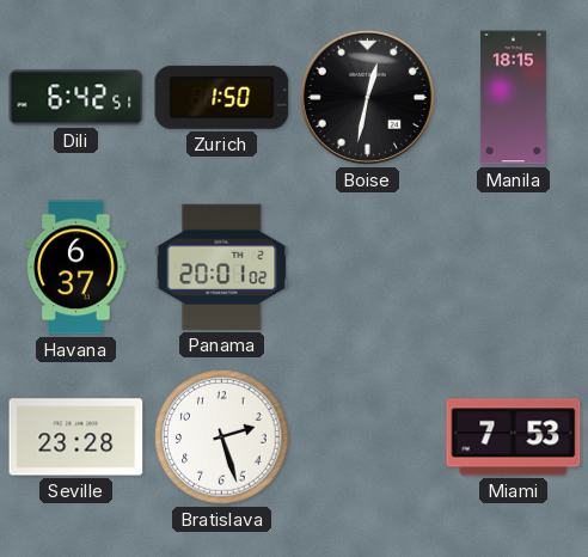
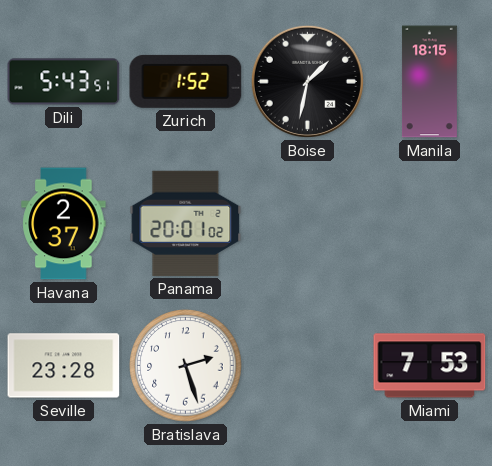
Dili: 6:42 -> 5:43
Zurich: 1:50 -> 1:52
Boise: 12:32 -> 1:32
Havana: 6:37 -> 2:37
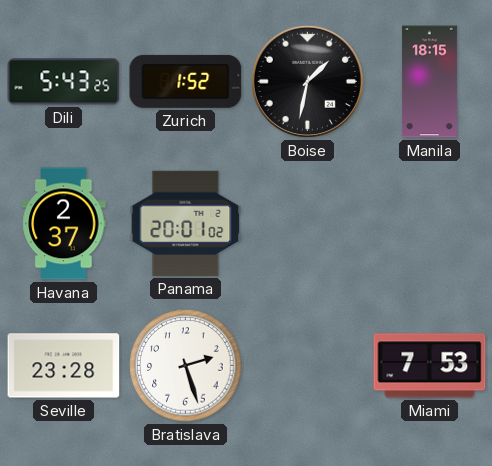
Dili: 5:43:51 -> 5:43:25
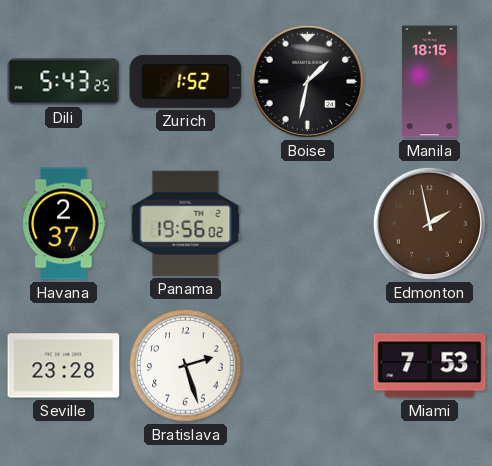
Panama: 20:01 -> 19:56
Edmonton: none -> 1:58
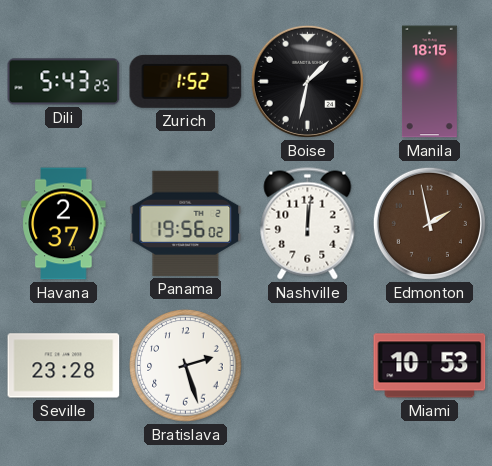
Nashville: none -> 12:01
Miami: 7:53 -> 10:53
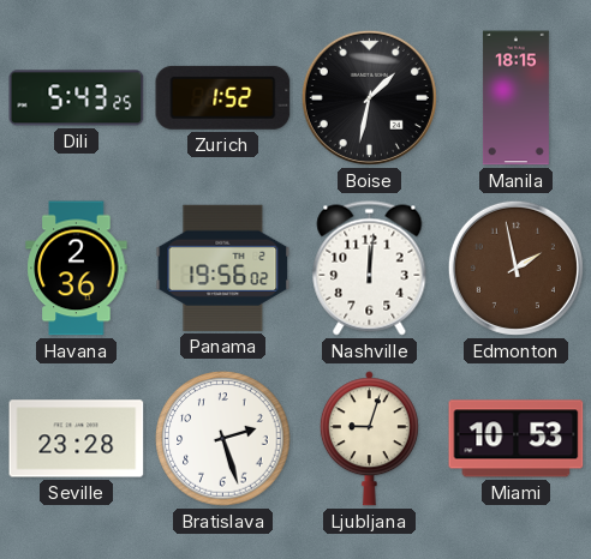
Havana: 2:37 -> 2:36
Ljubljana: none -> 9:03
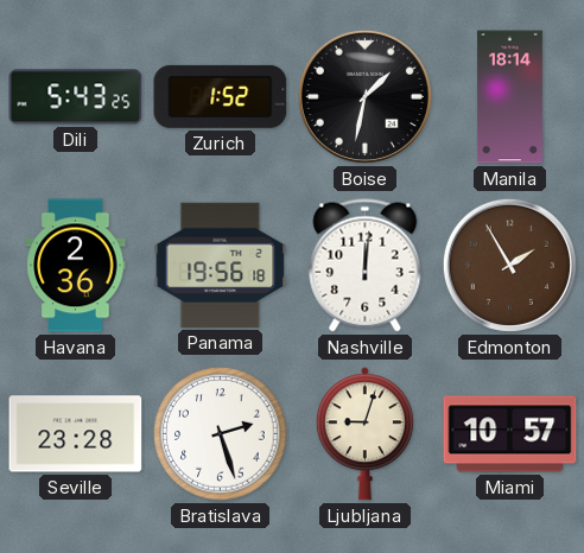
Manila: 18:15 -> 18:14
Panama: 19:56:02 -> 19:56:18
Edmonton: 1:58 -> 1:55
Miami: 10:53 -> 10:57
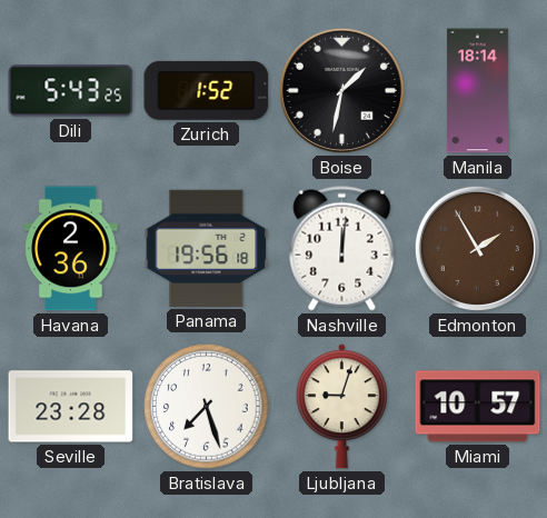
Bratislava: 2:27 -> 7:27
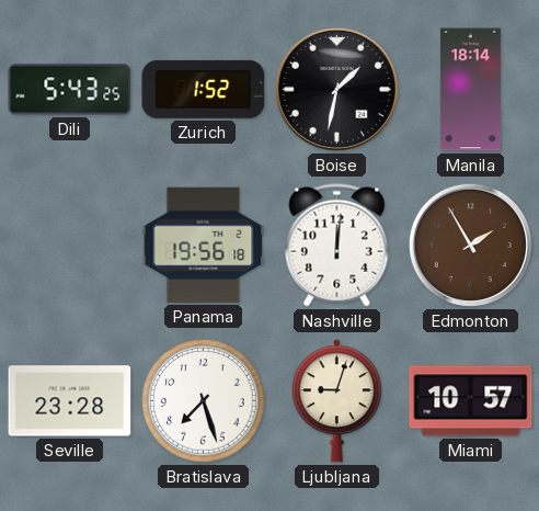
Havana: 2:36 -> none
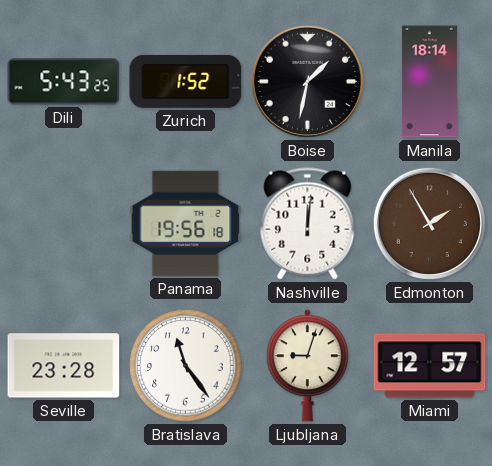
Bratislava: 7:27 -> 11:24
Miami: 10:57 -> 12:57
